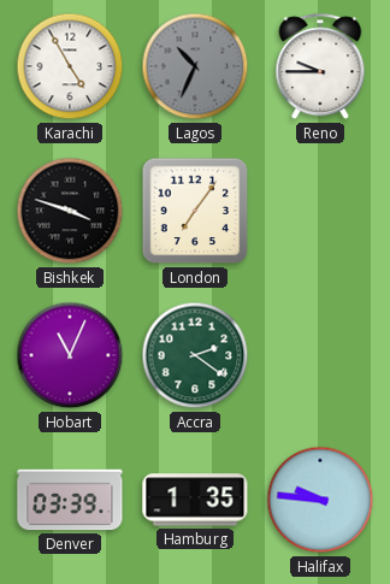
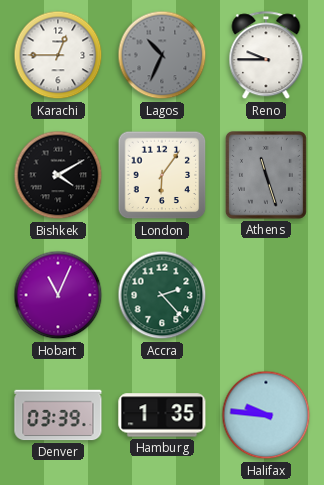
Karachi: 4:55 -> 12:45
Bishkek: 3:48 -> 4:10
London: 7:06 -> 6:06
Athens: none -> 11:27
Accra: 2:21 -> 2:23
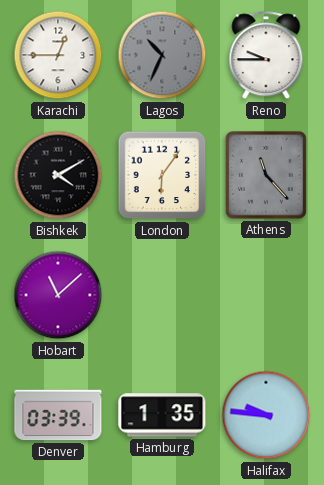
Athens: 11:27 -> 11:23
Hobart: 11:04 -> 11:08
Accra: 2:23 -> none
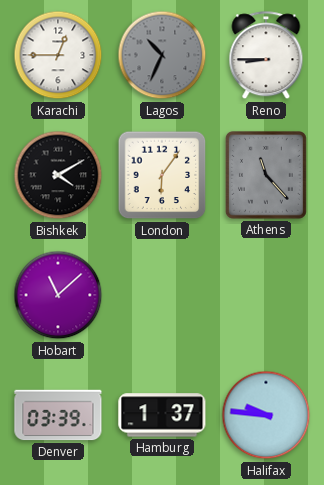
Reno: 9:45 -> 8:45
Hamburg: 1:35 -> 1:37
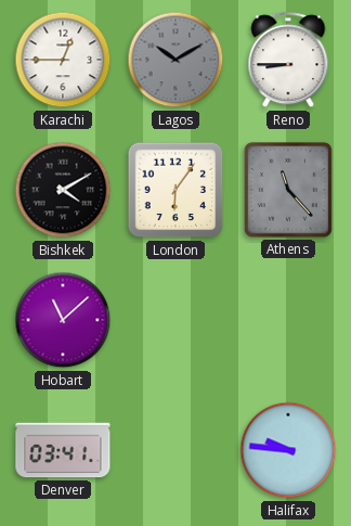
Lagos: 10:34 -> 10:10
Denver: 03:39 -> 03:41
Hamburg: 1:37 -> none
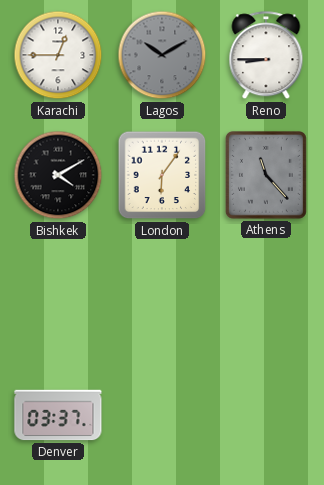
Hobart: 11:08 -> none
Denver: 03:41 -> 03:37
Halifax: 9:46 -> none
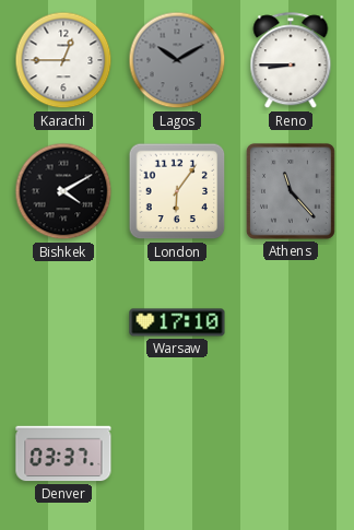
Warsaw: none -> 17:10
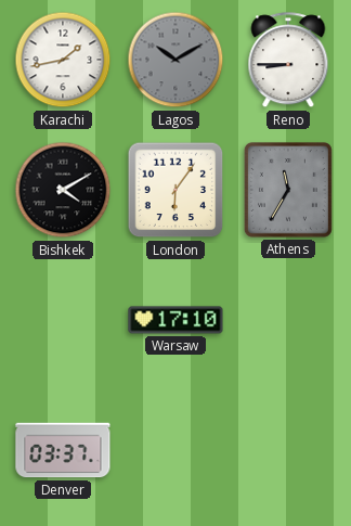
Karachi: 12:45 -> 1:43
Athens: 11:23 -> 11:35
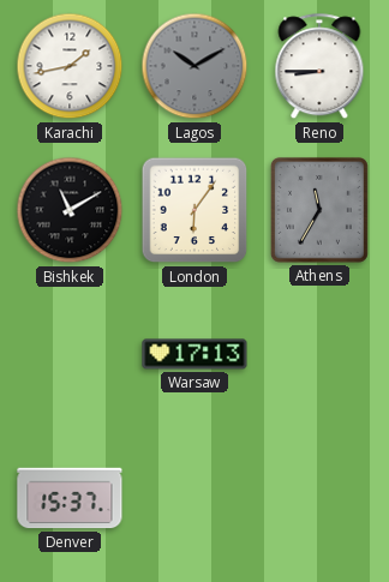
Bishkek: 4:10 -> 11:10
Warsaw: 17:10 -> 17:13
Denver: 03:37 -> 15:37
